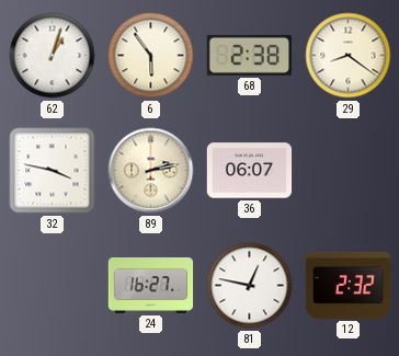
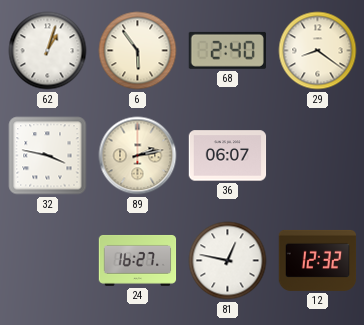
68: 2:38 -> 2:40
12: 2:32 -> 12:32
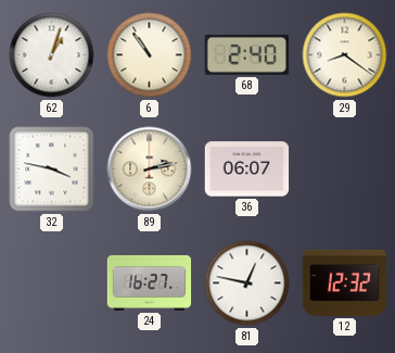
6: 5:54 -> 10:54
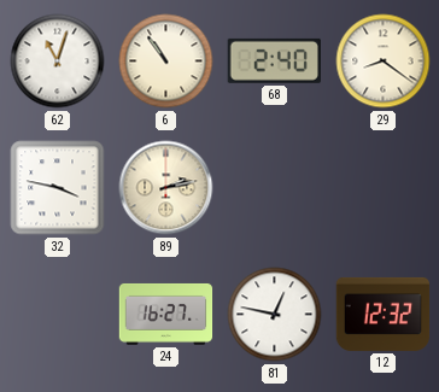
62: 1:03 -> 11:03
36: 06:07 -> none
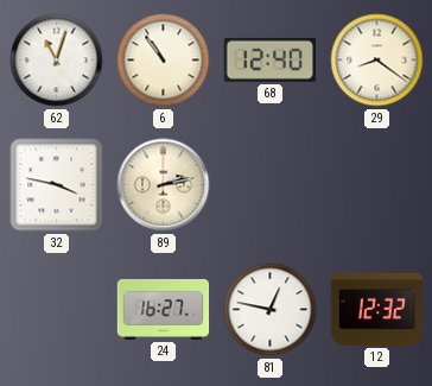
68: 2:40 -> 12:40
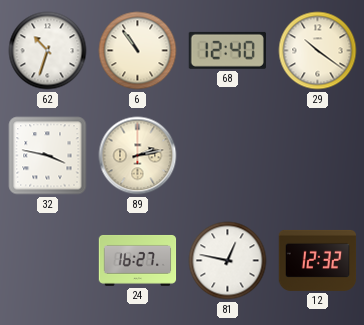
62: 11:03 -> 10:33
29: 8:21 -> 10:21
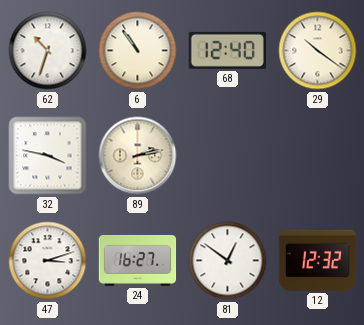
47: none -> 3:12
81: 12:47 -> 12:51
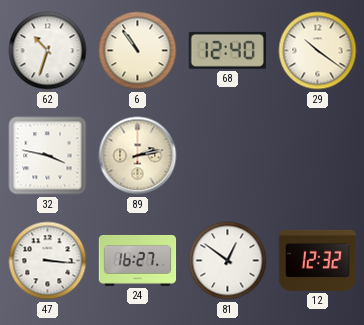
47: 3:12 -> 3:16
